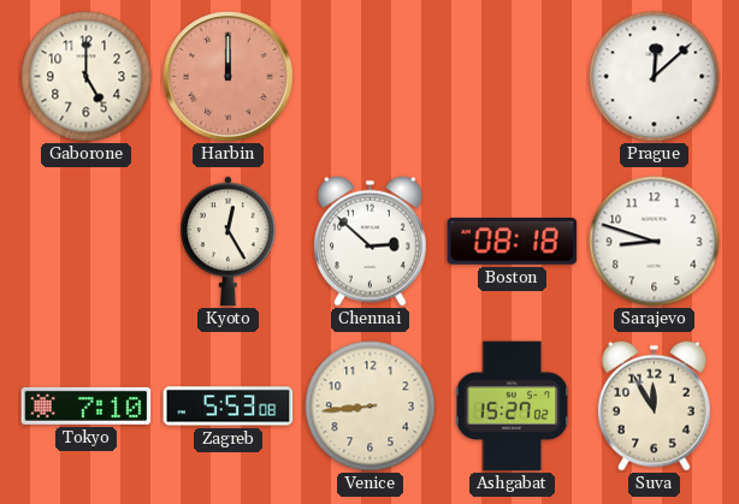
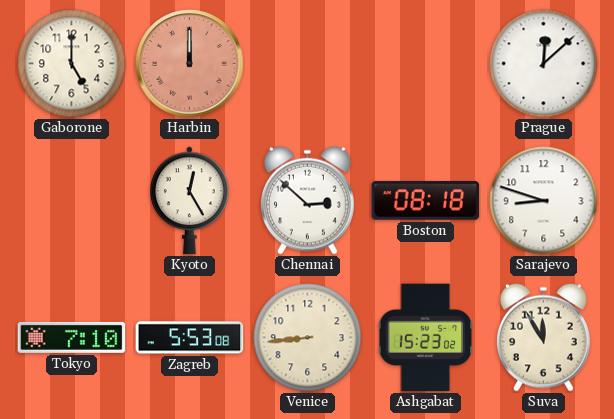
Ashgabat: 15:27 -> 15:23
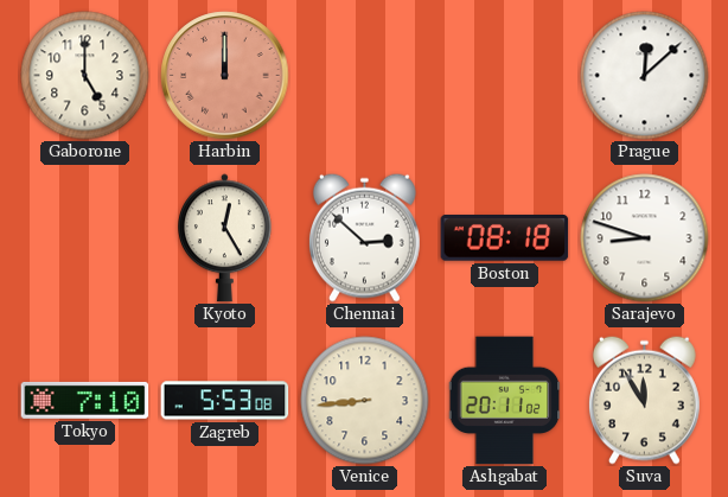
Ashgabat: 15:23 -> 20:11
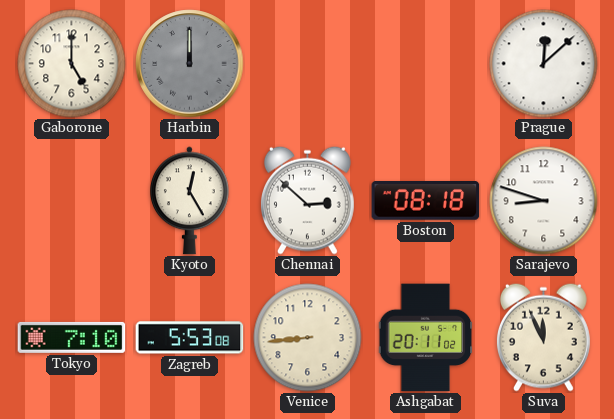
Harbin dial: salmon -> grey
Suva: 11:55 -> 11:56
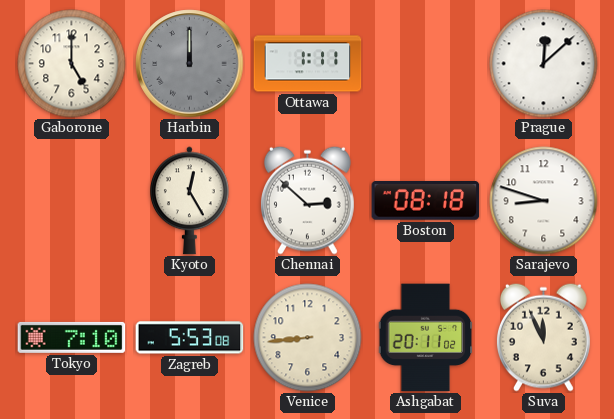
Ottawa: none -> 1:11
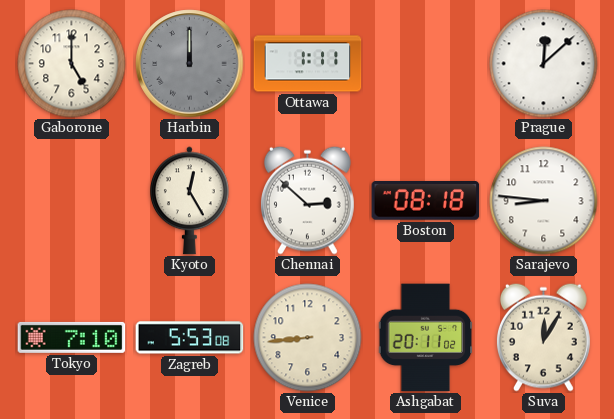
Sarajevo: 8:48 -> 8:46
Suva: 11:56 -> 12:05
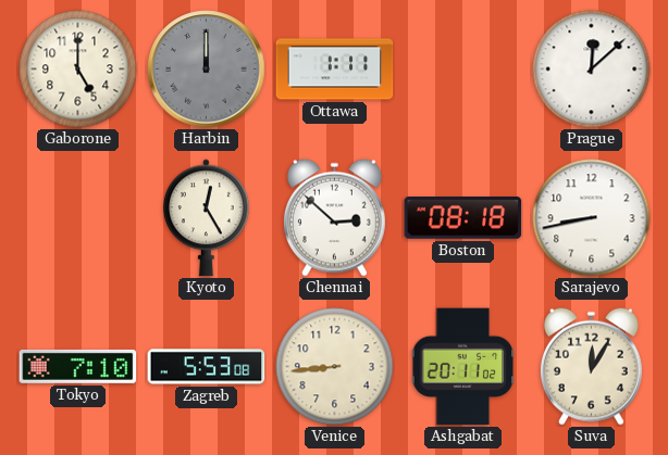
Sarajevo: 8:46 -> 8:43
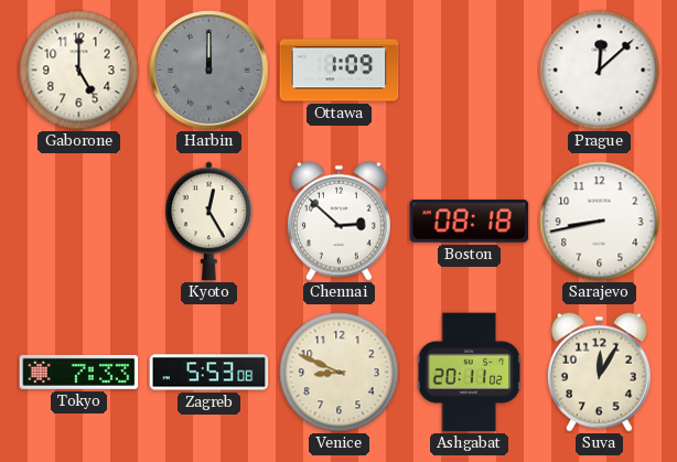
Ottawa: 1:11 -> 1:09
Tokyo: 7:10 -> 7:33
Venice: 8:44 -> 8:49
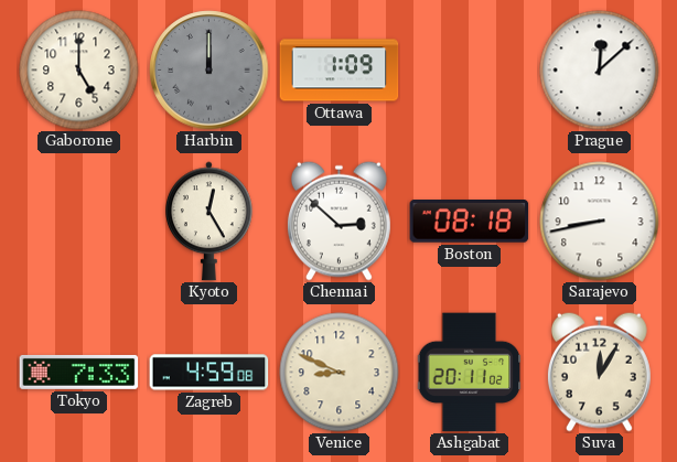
Zagreb: 5:53 -> 4:59
